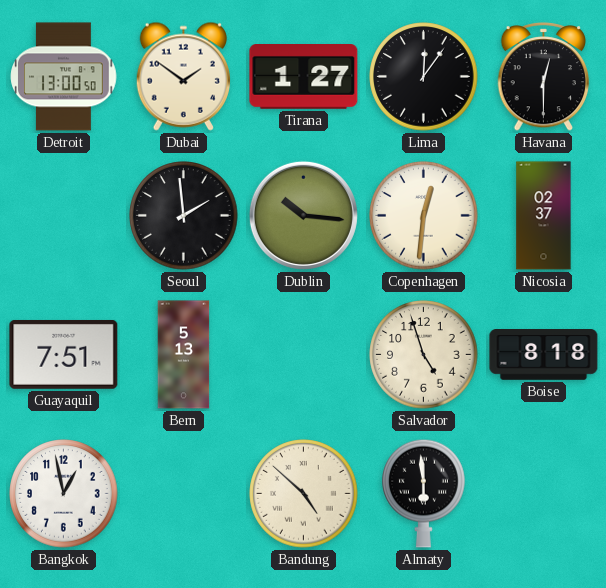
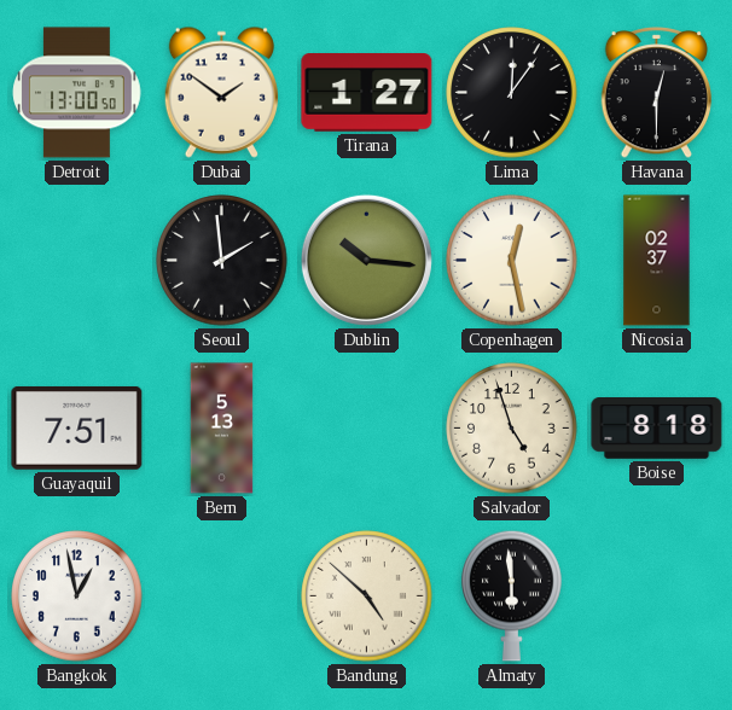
Copenhagen: 12:31 -> 12:28
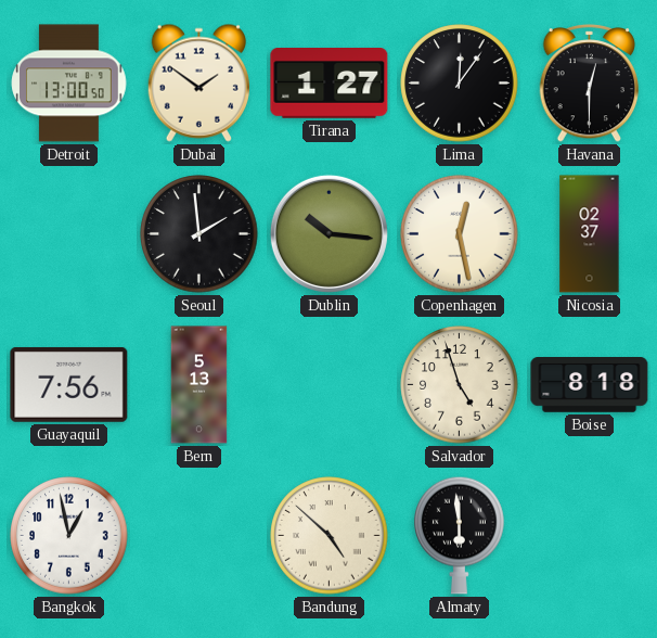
Guayaquil: 7:51 -> 7:56
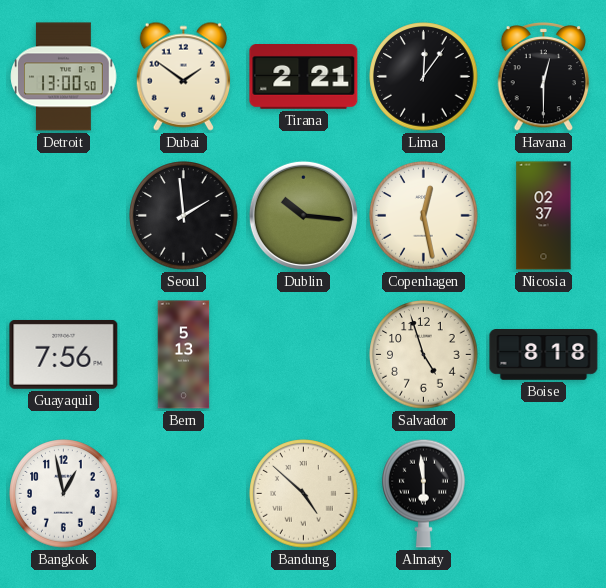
Tirana: 1:27 -> 2:21
